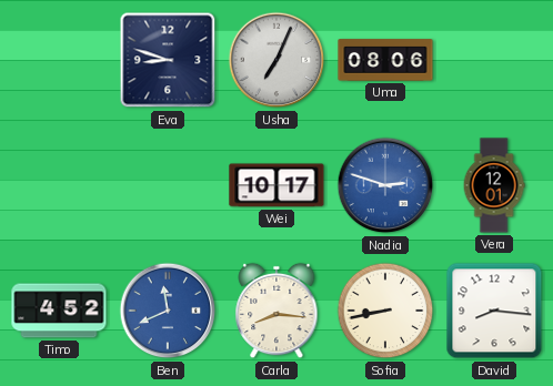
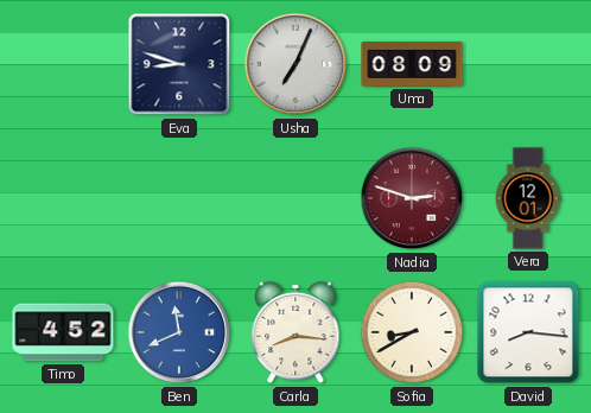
Uma: 08:06 -> 08:09
Wei: 10:17 -> none
Nadia dial: blue -> burgundy
Sofia: 8:43 -> 8:40
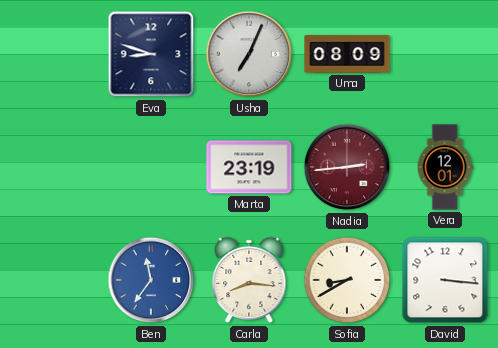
Marta: none -> 23:19
Nadia: 2:48 -> 2:44
Timo: 4:52 -> none
Ben: 11:41 -> 11:36
David: 8:16 -> 3:16
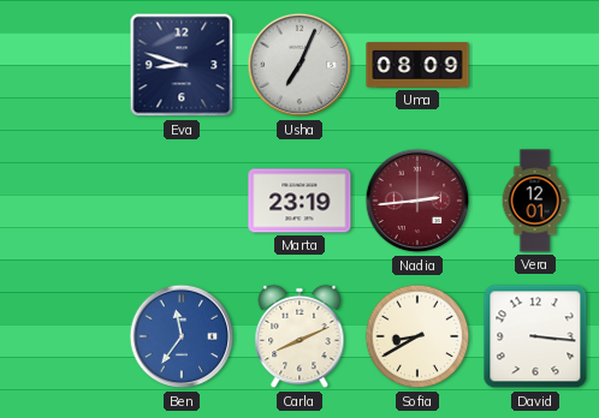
Carla: 8:16 -> 8:11
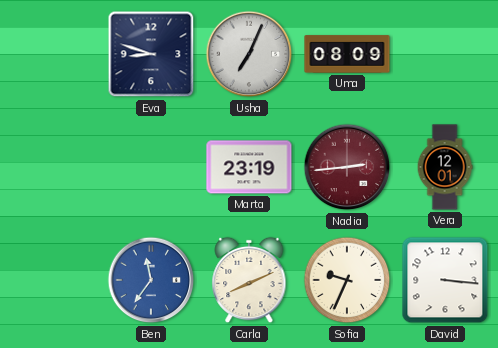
Sofia: 8:40 -> 9:34
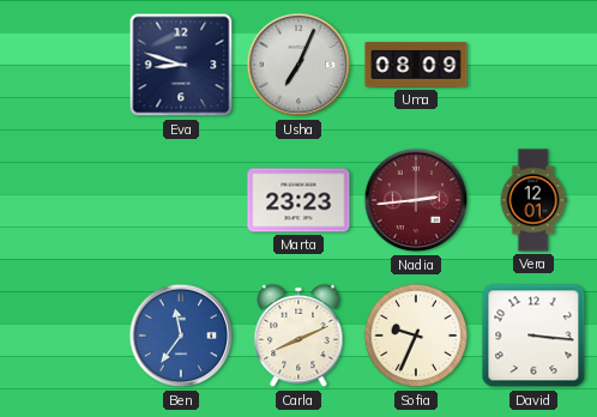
Marta: 23:19 -> 23:23
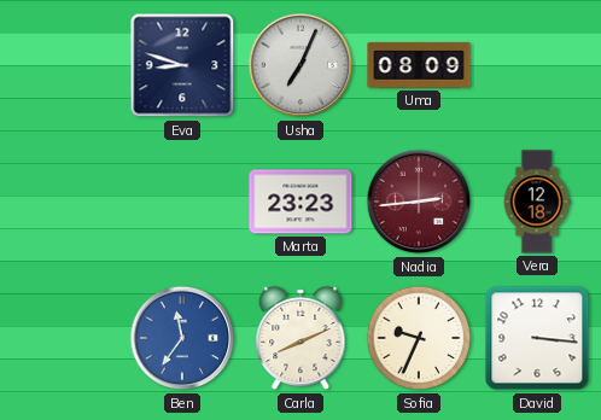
Vera: 12:01 -> 12:18
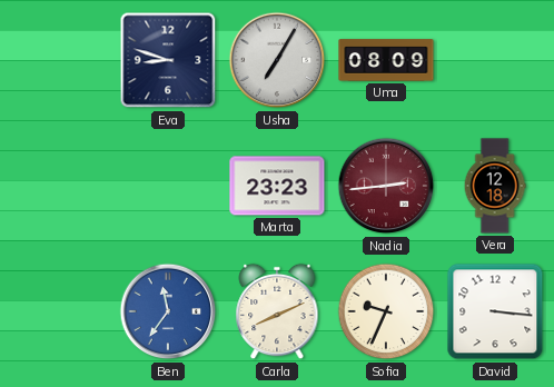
Usha: 7:04 -> 7:05
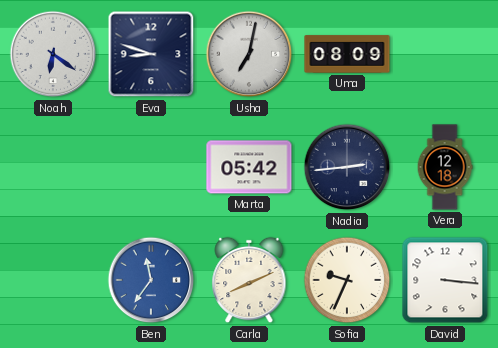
Noah: none -> 6:21
Usha: 7:05 -> 7:02
Marta: 23:23 -> 05:42
Nadia dial: burgundy -> navy
